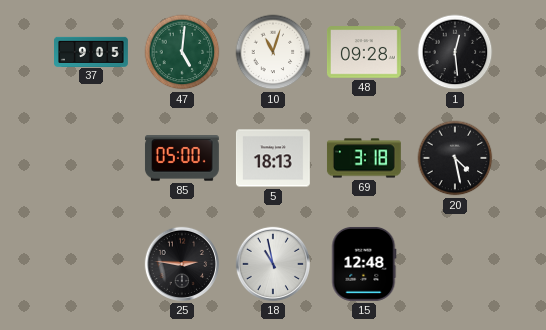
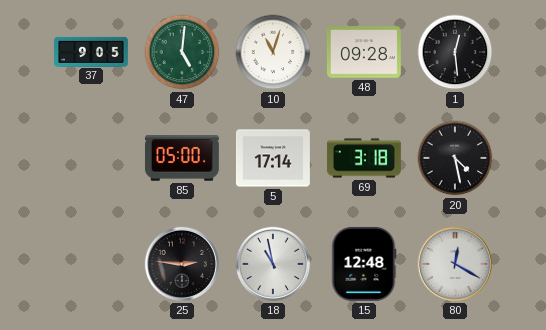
5: 18:13 -> 17:14
80: none -> 12:20
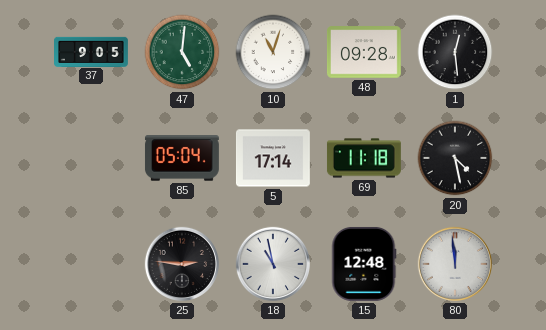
85: 05:00 -> 05:04
69: 3:18 -> 11:18
80: 12:20 -> 11:59
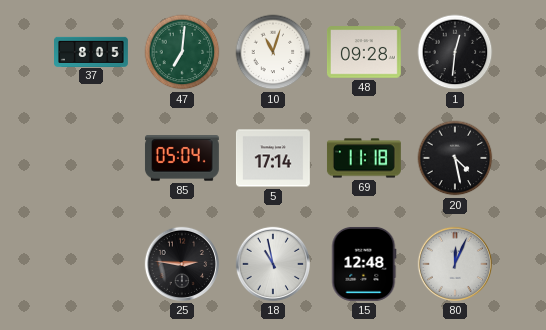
37: 9:05 -> 8:05
47: 5:01 -> 7:01
1: 12:29 -> 12:31
80: 11:59 -> 12:04
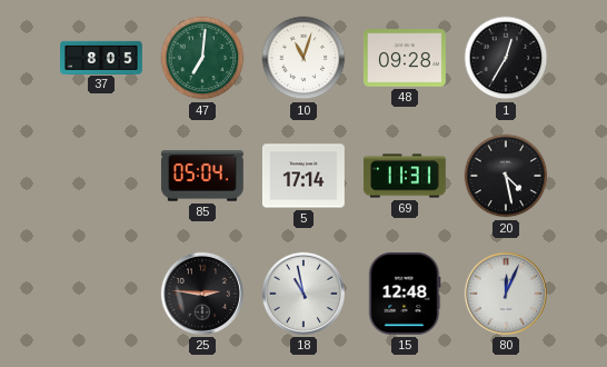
1: 12:31 -> 12:35
69: 11:18 -> 11:31
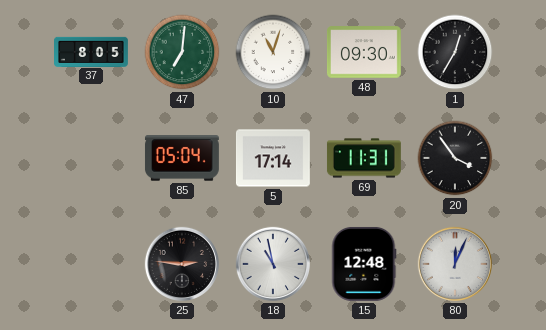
48: 09:28 -> 09:30
20: 4:28 -> 3:54
